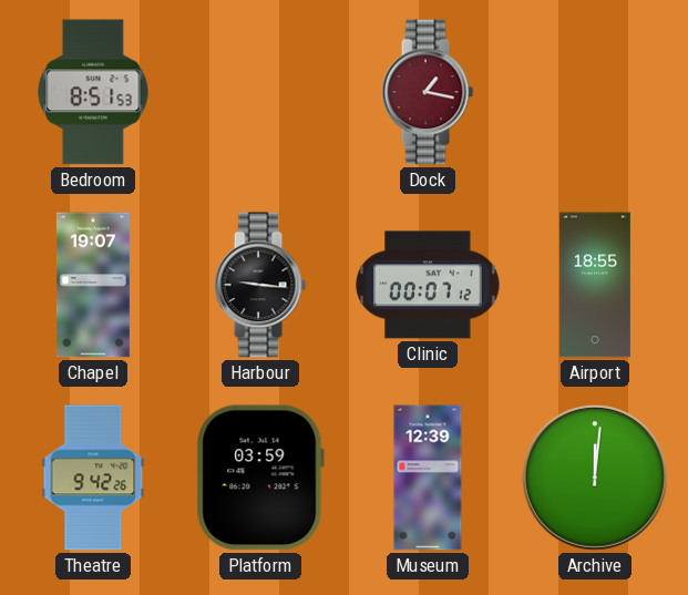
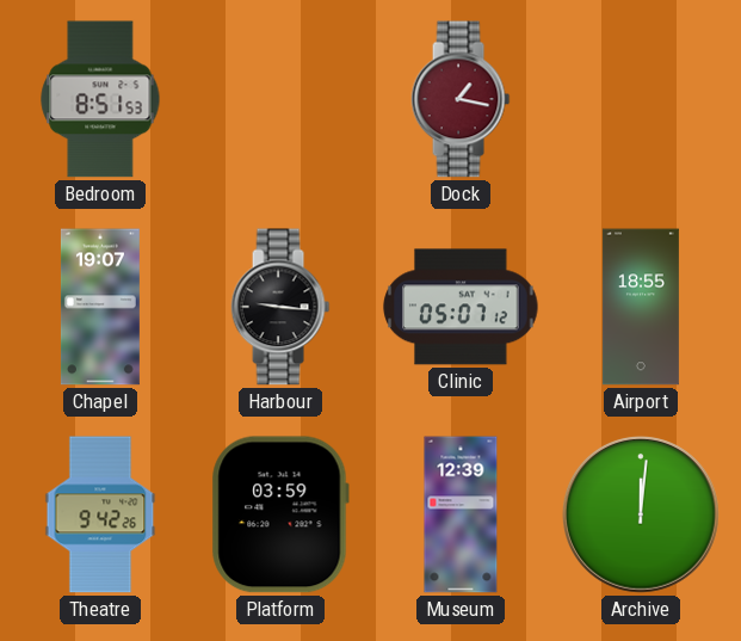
Clinic: 00:07 -> 05:07
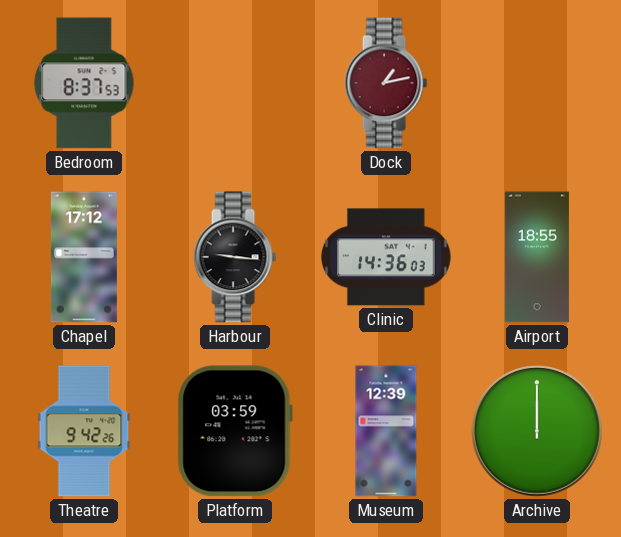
Bedroom: 8:51 -> 8:37
Dock: 1:17 -> 1:13
Chapel: 19:07 -> 17:12
Clinic: 05:07 -> 14:36
Archive: 12:01 -> 12:00
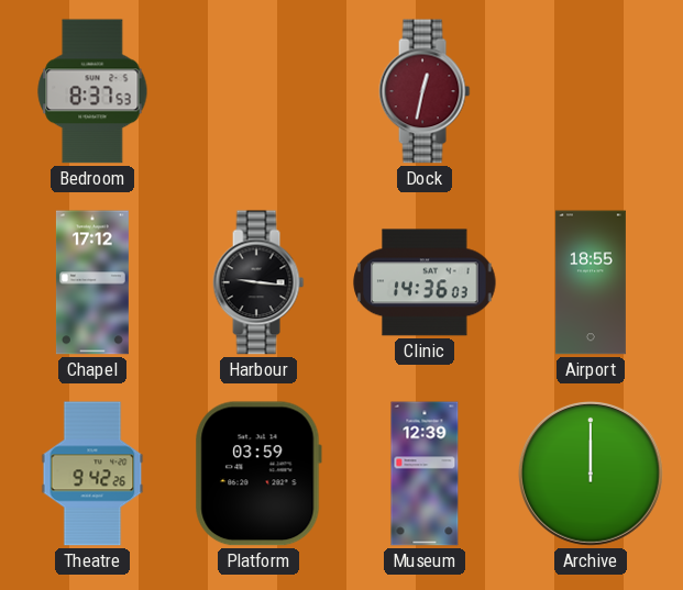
Dock: 1:13 -> 12:32
